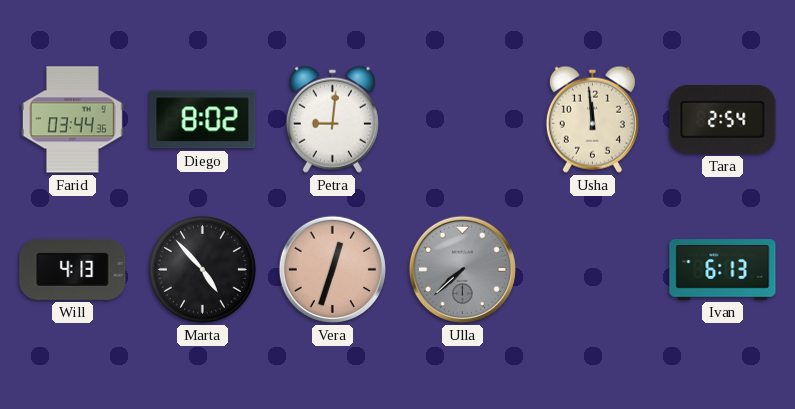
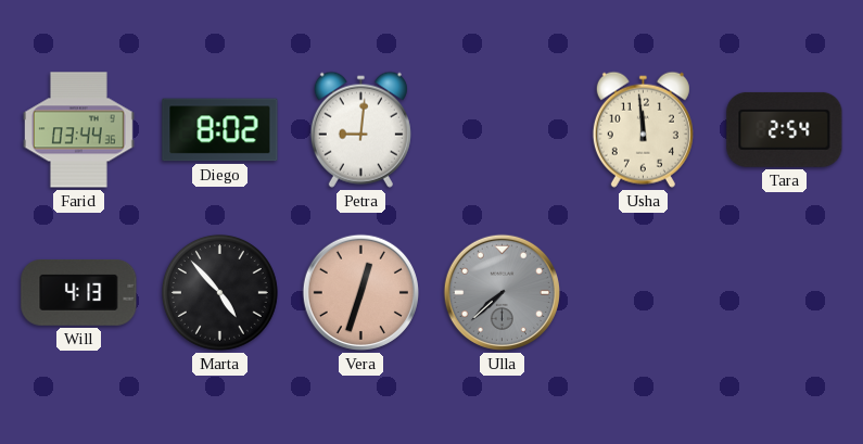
Ivan: 6:13 -> none
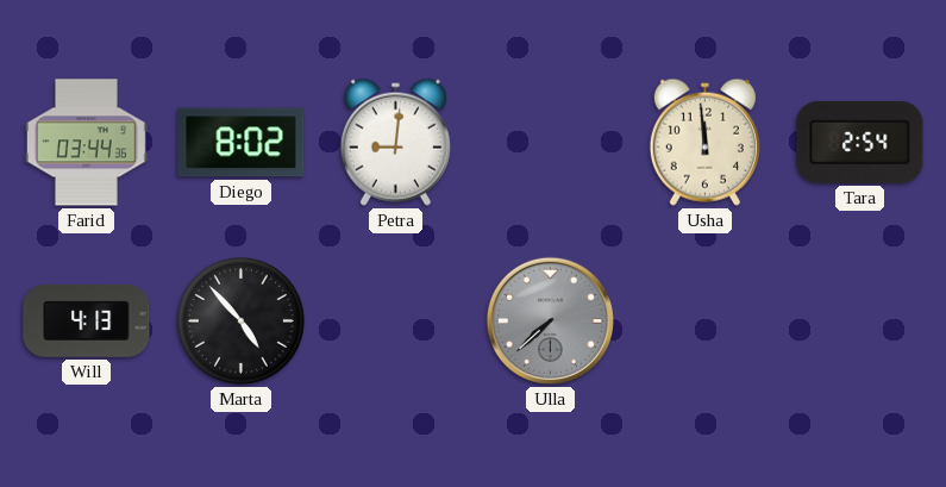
Vera: 12:33 -> none
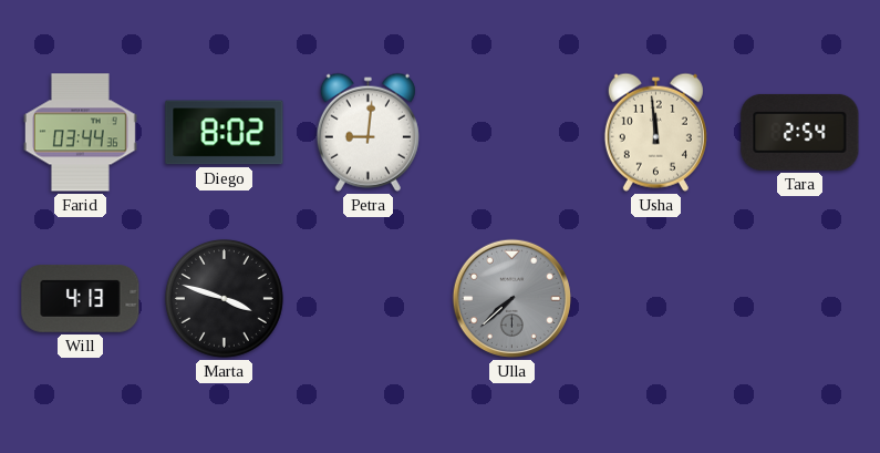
Marta: 4:53 -> 3:48
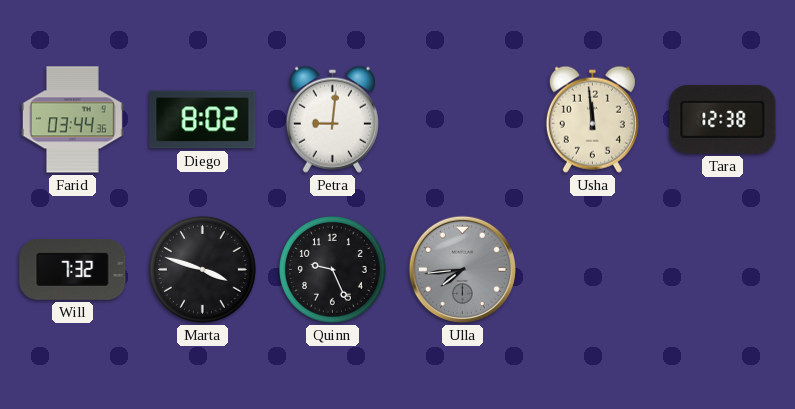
Tara: 2:54 -> 12:38
Will: 4:13 -> 7:32
Quinn: none -> 9:26
Ulla: 7:38 -> 7:44
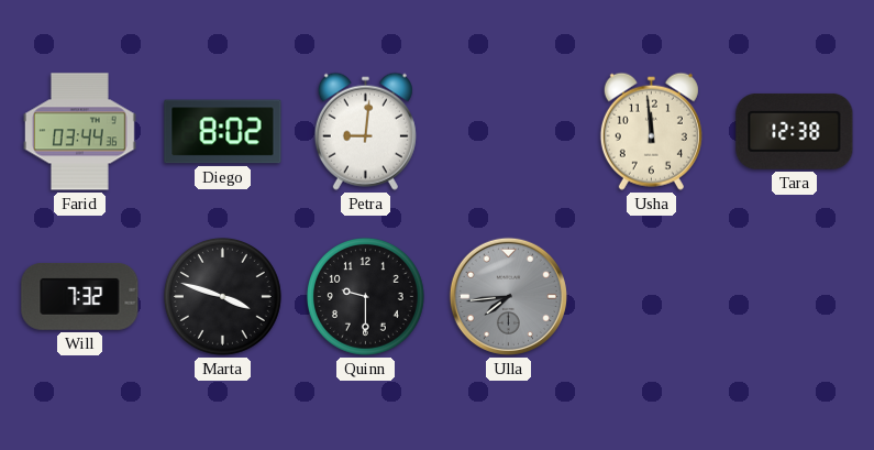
Quinn: 9:26 -> 9:30
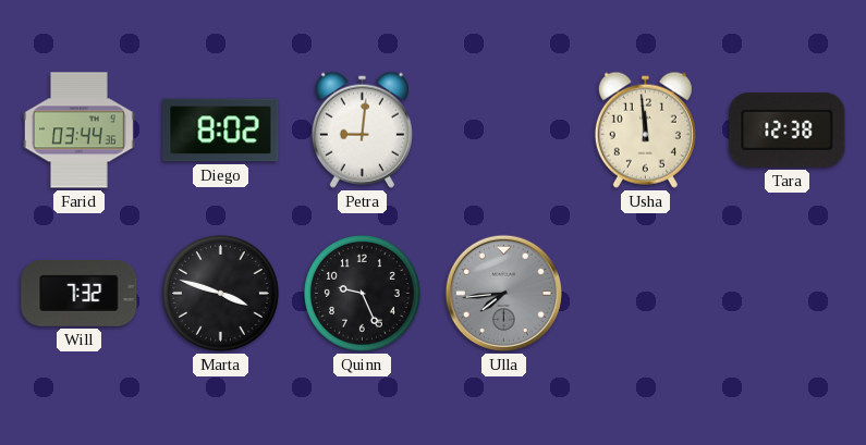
Quinn: 9:30 -> 9:26
